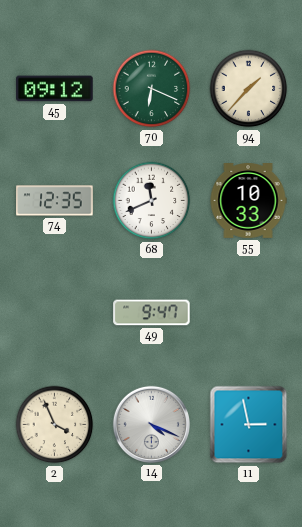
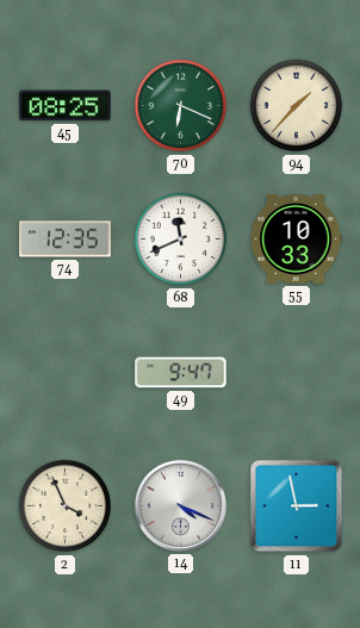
45: 09:12 -> 08:25
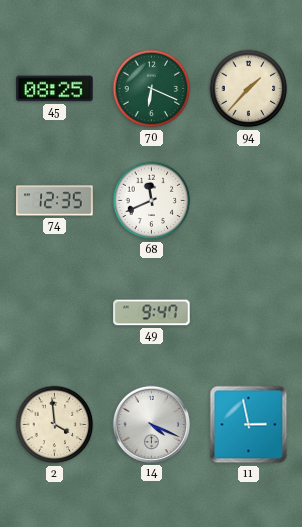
55: 10:33 -> none
2: 3:56 -> 3:59
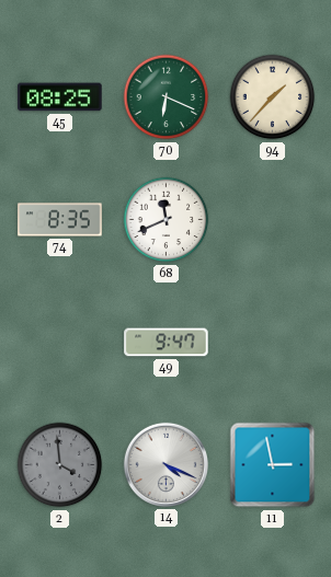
74: 12:35 -> 8:35
2 dial: cream -> grey
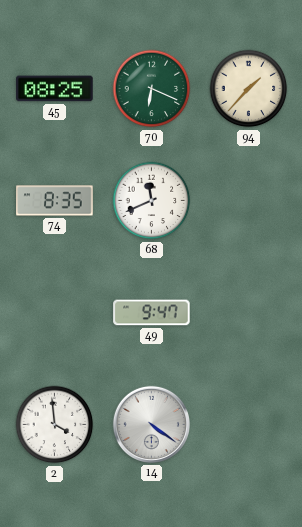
2 dial: grey -> white
14: 4:19 -> 4:21
11: 2:58 -> none
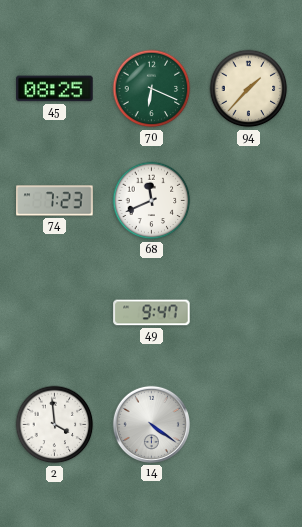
74: 8:35 -> 7:23
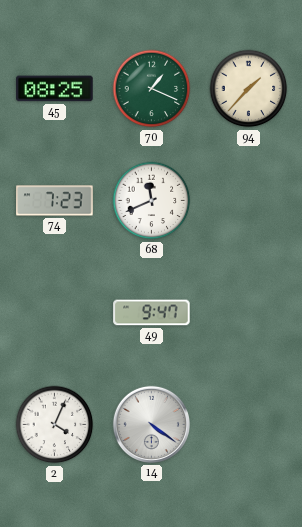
70: 6:19 -> 1:19
2: 3:59 -> 4:04
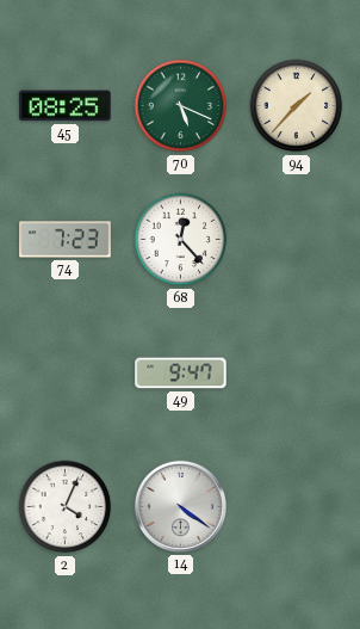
70: 1:19 -> 5:19
68: 11:41 -> 12:23
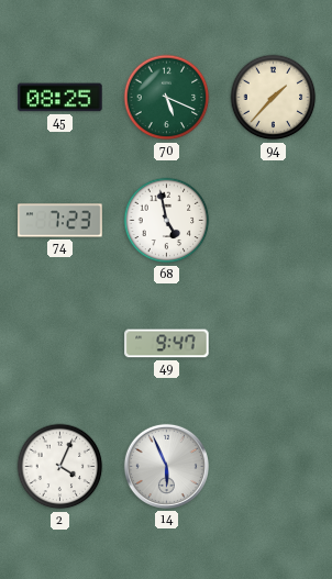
68: 12:23 -> 4:58
14: 4:21 -> 5:56
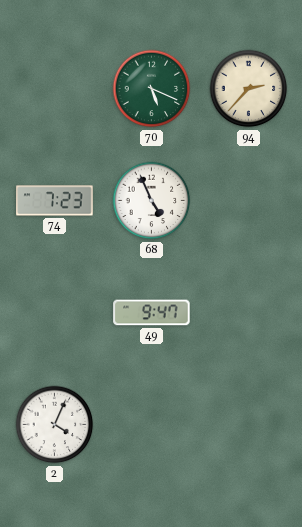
45: 08:25 -> none
94: 1:37 -> 2:37
68: 4:58 -> 4:56
14: 5:56 -> none
